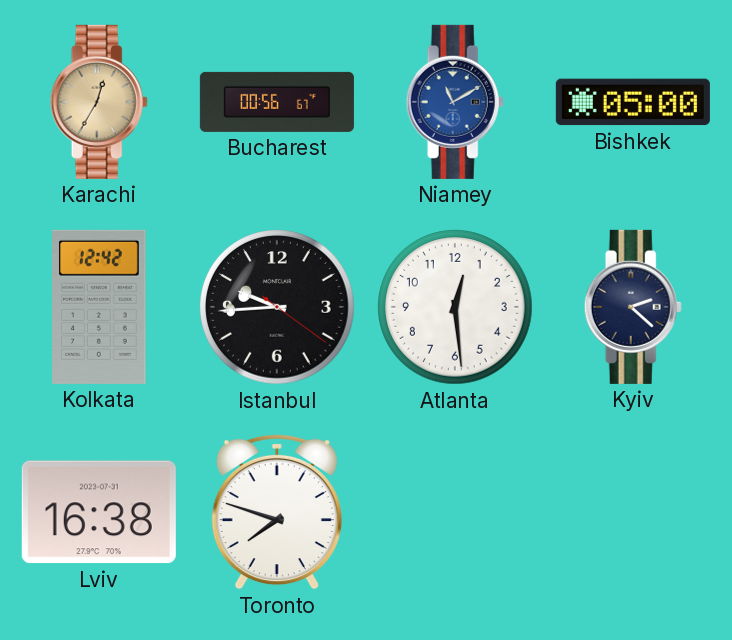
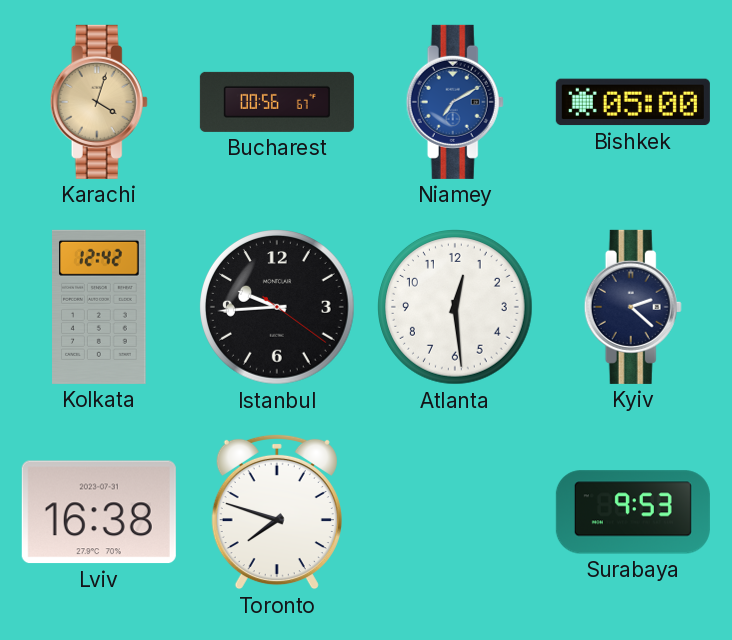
Karachi: 12:35 -> 4:03
Niamey: 11:10 -> 7:10
Surabaya: none -> 9:53
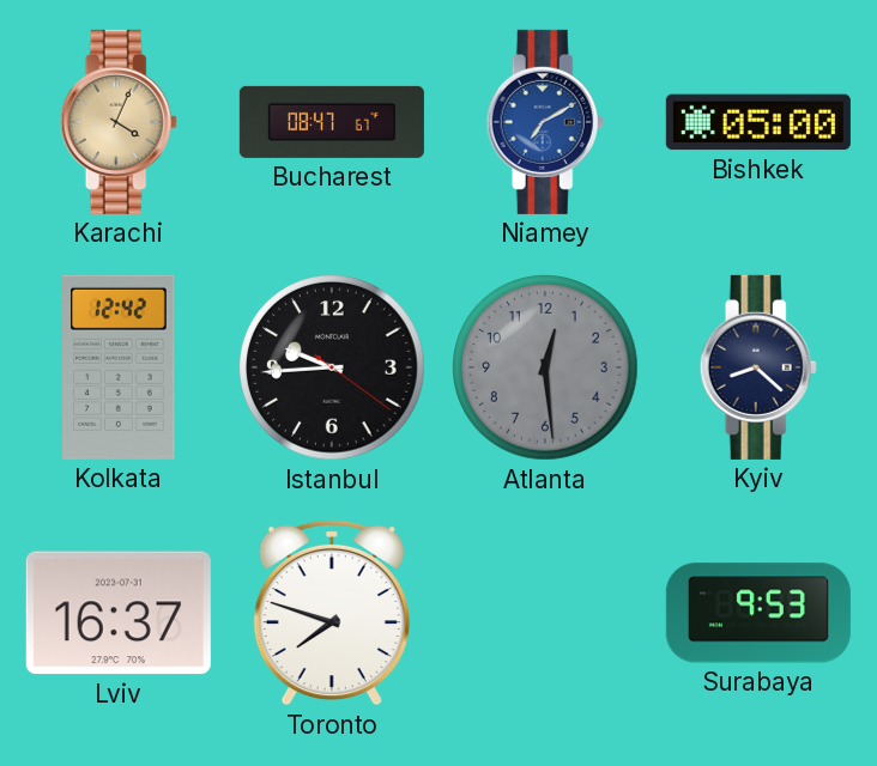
Karachi: 4:03 -> 4:04
Bucharest: 00:56 -> 08:47
Atlanta dial: white -> grey
Kyiv: 2:22 -> 8:22
Lviv: 16:38 -> 16:37
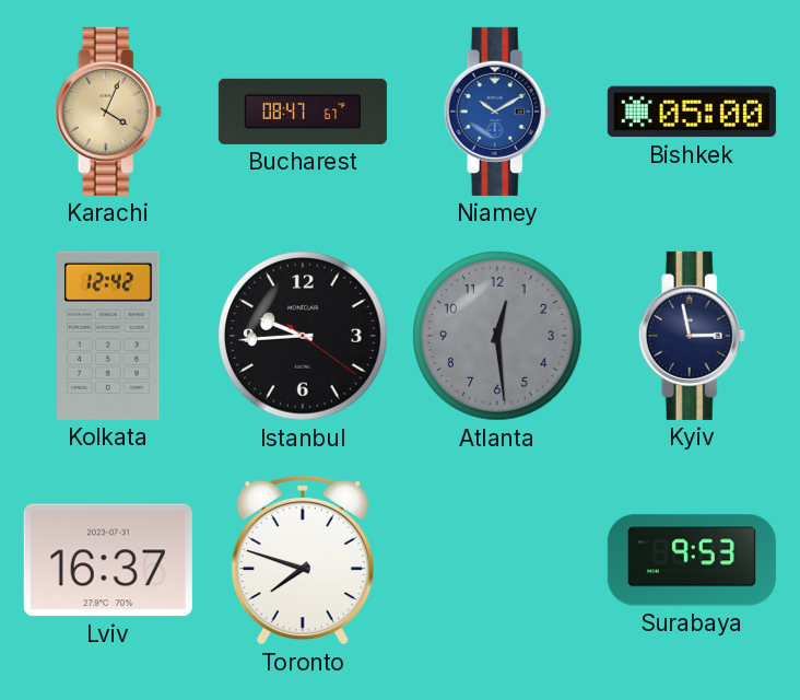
Niamey: 7:10 -> 10:10
Kyiv: 8:22 -> 2:58
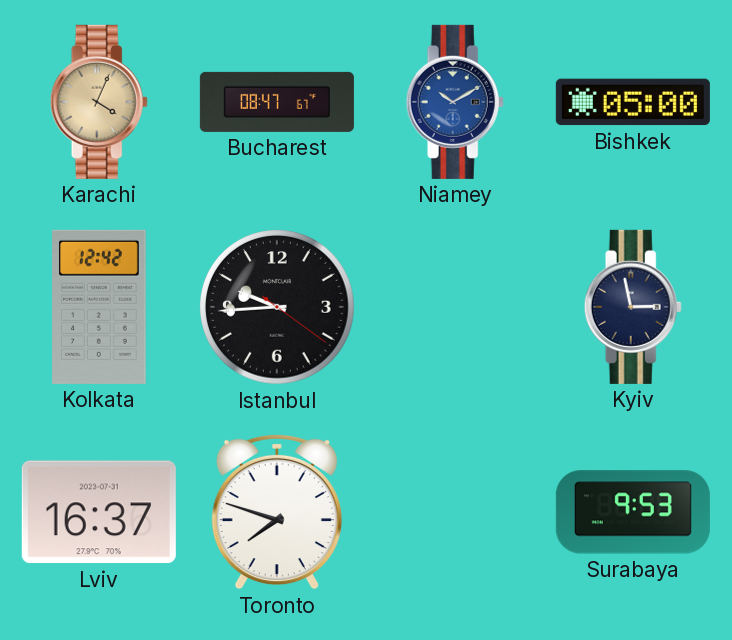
Atlanta: 12:29 -> none
